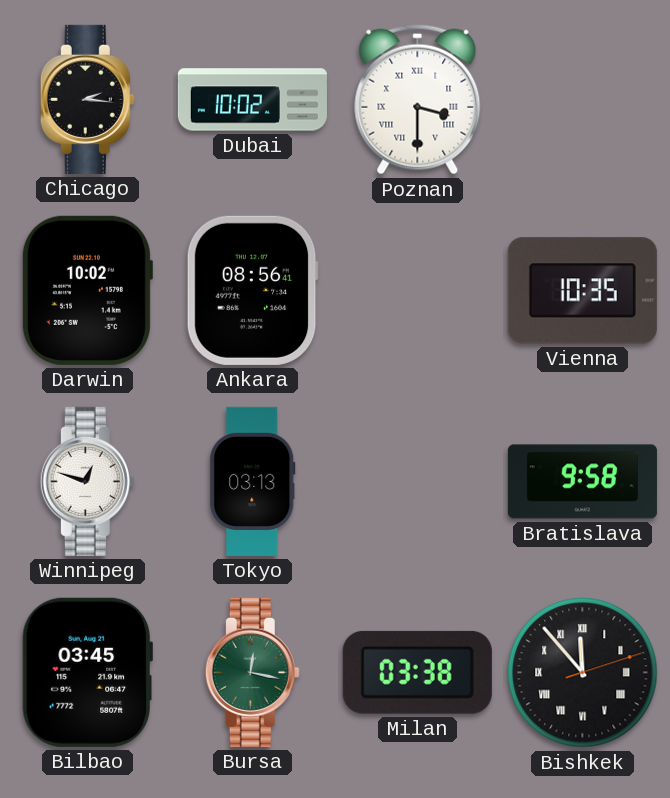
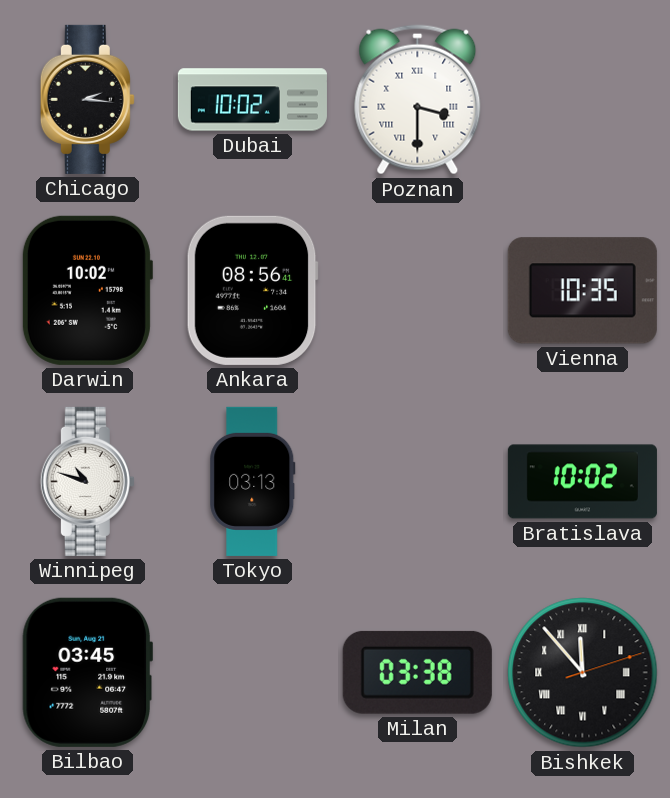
Winnipeg: 12:48 -> 10:48
Bratislava: 9:58 -> 10:02
Bursa: 12:17 -> none
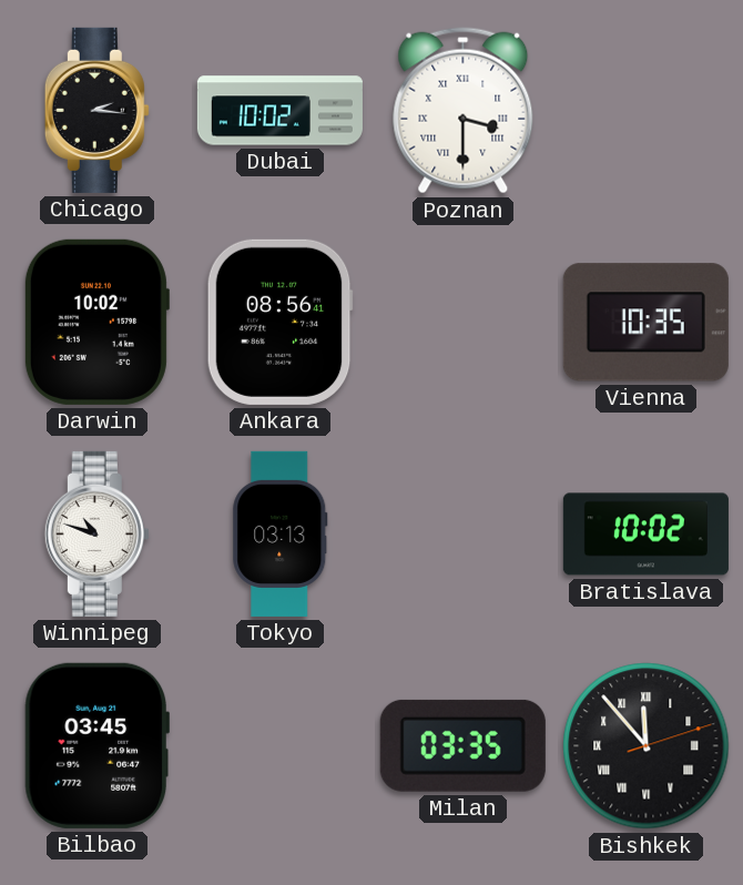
Milan: 03:38 -> 03:35
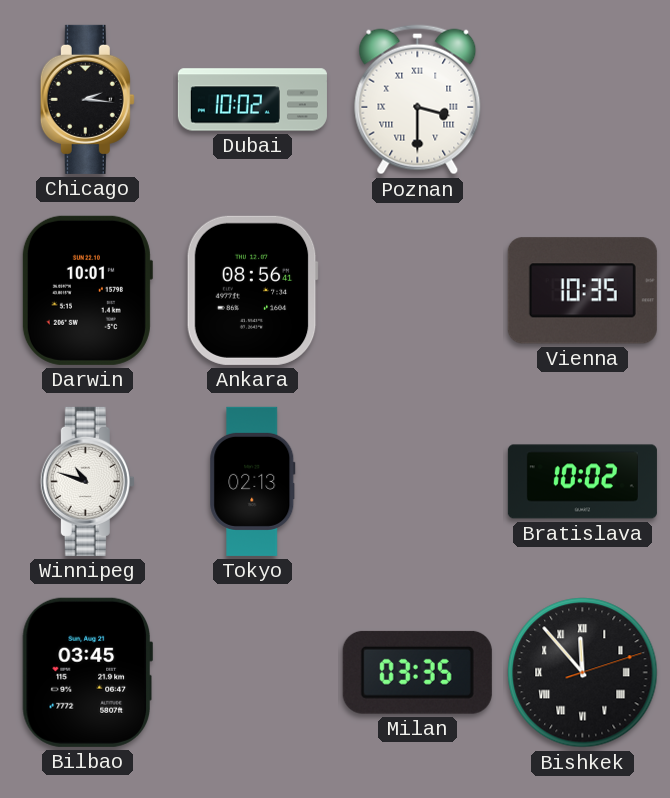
Darwin: 10:02 -> 10:01
Tokyo: 03:13 -> 02:13
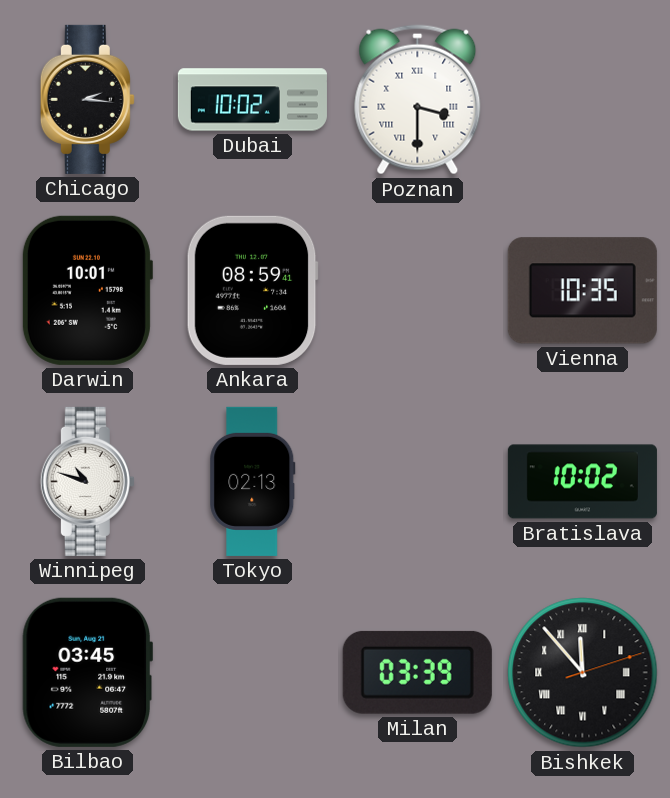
Ankara: 08:56 -> 08:59
Milan: 03:35 -> 03:39
